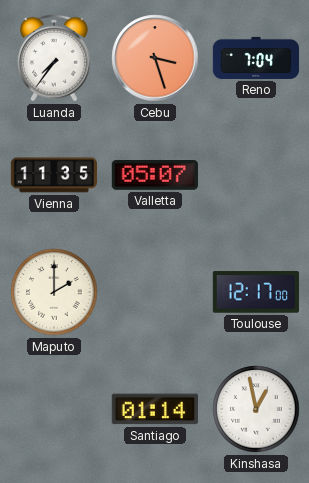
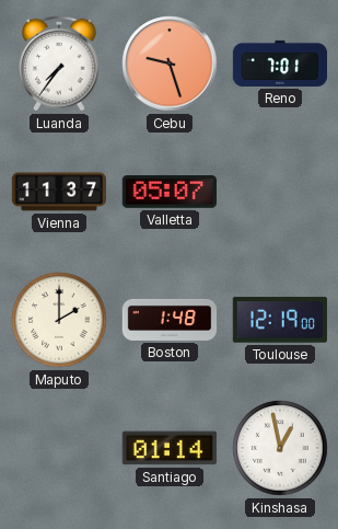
Cebu: 3:27 -> 9:27
Reno: 7:04 -> 7:01
Vienna: 11:35 -> 11:37
Boston: none -> 1:48
Toulouse: 12:17 -> 12:19
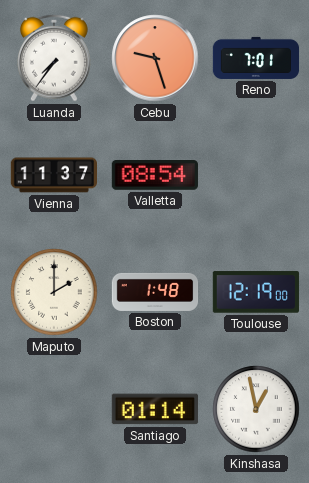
Valletta: 05:07 -> 08:54
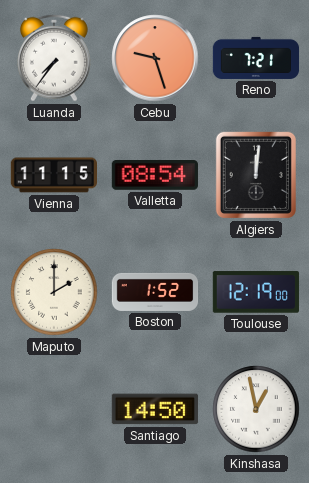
Reno: 7:01 -> 7:21
Vienna: 11:37 -> 11:15
Algiers: none -> 12:01
Boston: 1:48 -> 1:52
Santiago: 01:14 -> 14:50
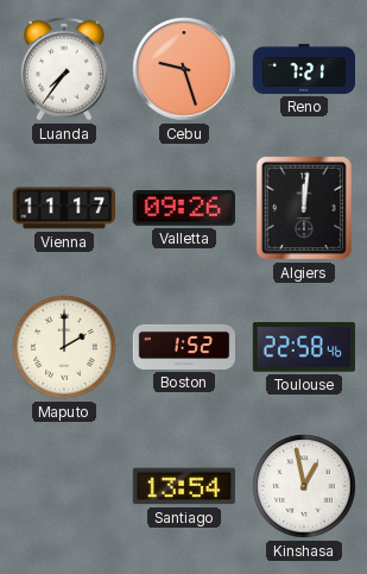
Vienna: 11:15 -> 11:17
Valletta: 08:54 -> 09:26
Toulouse: 12:19 -> 22:58
Santiago: 14:50 -> 13:54
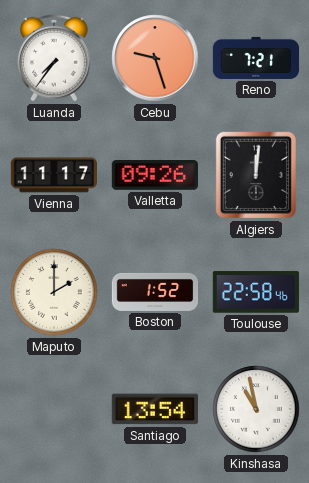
Kinshasa: 12:58 -> 10:58
